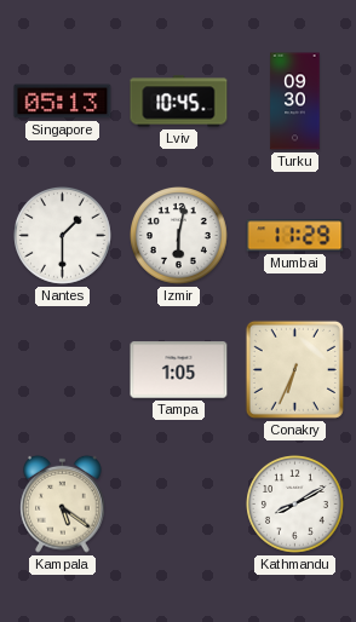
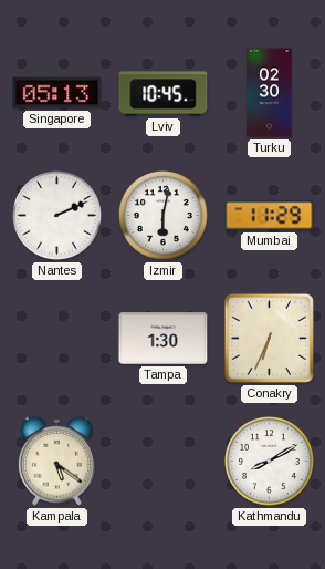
Turku: 09:30 -> 02:30
Nantes: 1:30 -> 2:11
Tampa: 1:05 -> 1:30
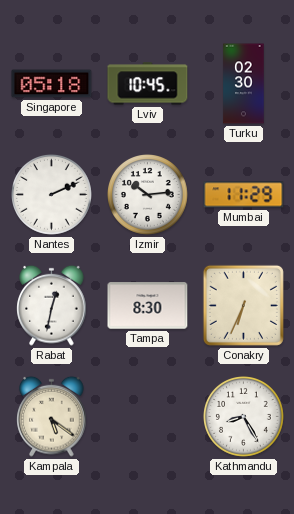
Singapore: 05:13 -> 05:18
Izmir: 6:02 -> 10:14
Rabat: none -> 12:32
Tampa: 1:30 -> 8:30
Kathmandu: 8:10 -> 8:25
